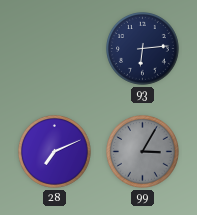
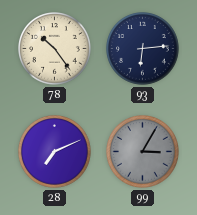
78: none -> 10:24
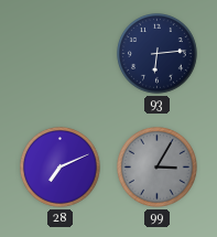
78: 10:24 -> none
